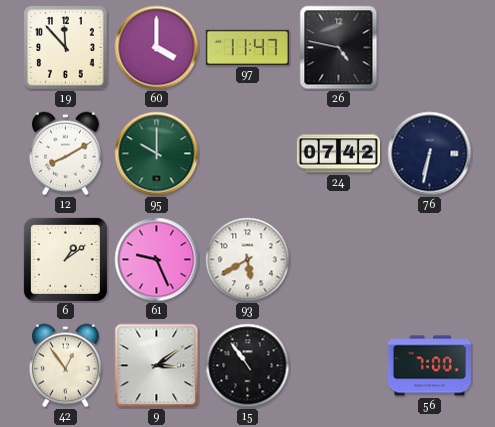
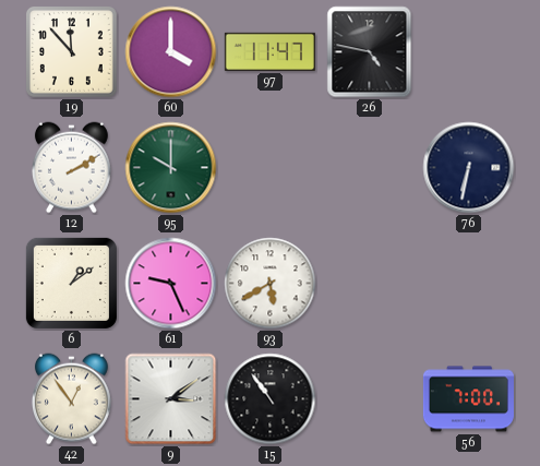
12: 8:10 -> 2:10
24: 07:42 -> none
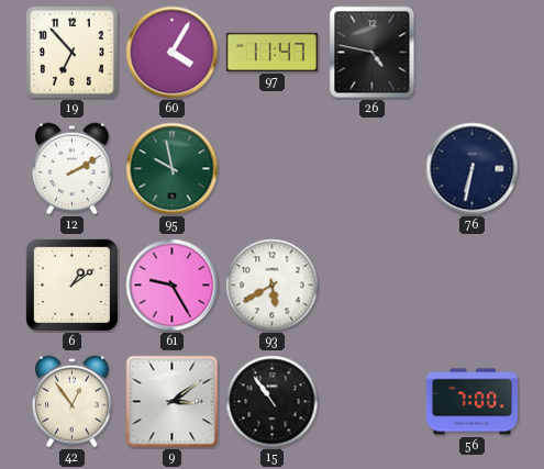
19: 11:53 -> 6:53
60: 4:00 -> 4:05
95: 10:00 -> 9:58
61: 9:26 -> 9:25
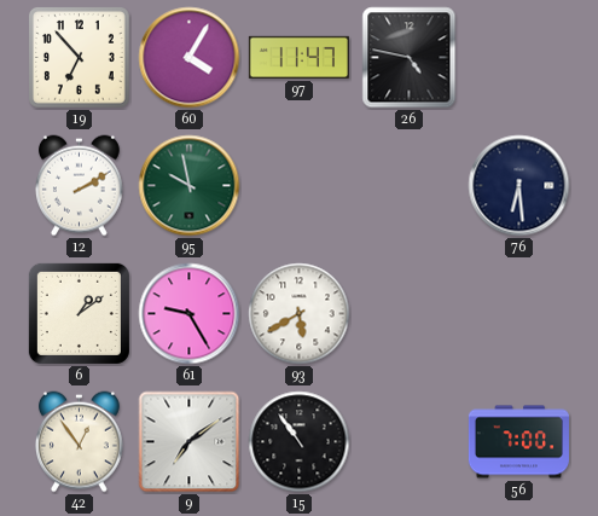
76: 6:32 -> 6:29
9: 3:09 -> 7:09
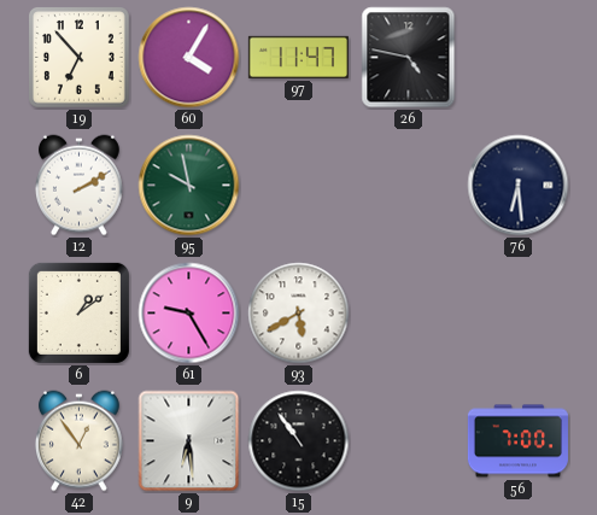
9: 7:09 -> 6:29
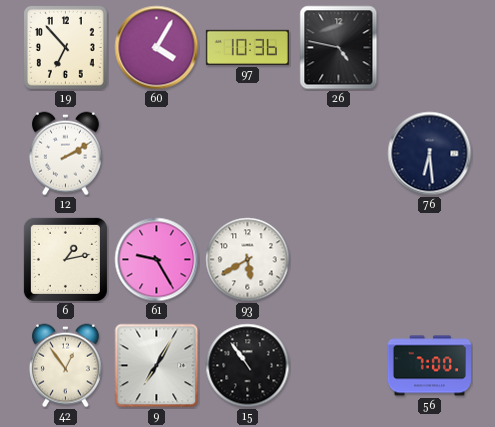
97: 11:47 -> 10:36
95: 9:58 -> none
6: 1:09 -> 1:13
9: 6:29 -> 7:05
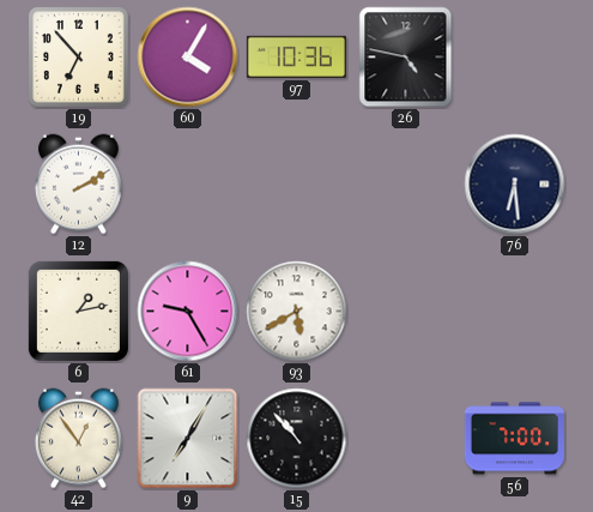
15: 10:54 -> 10:53
